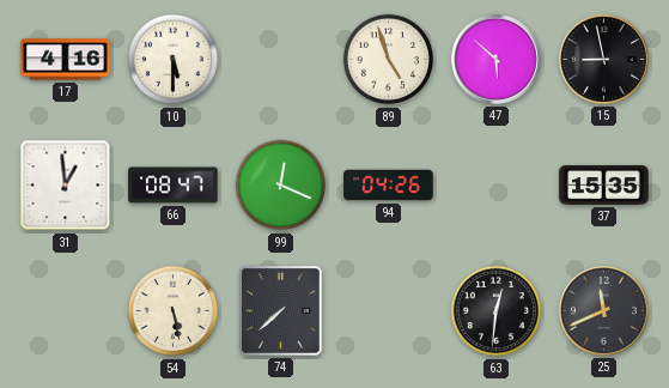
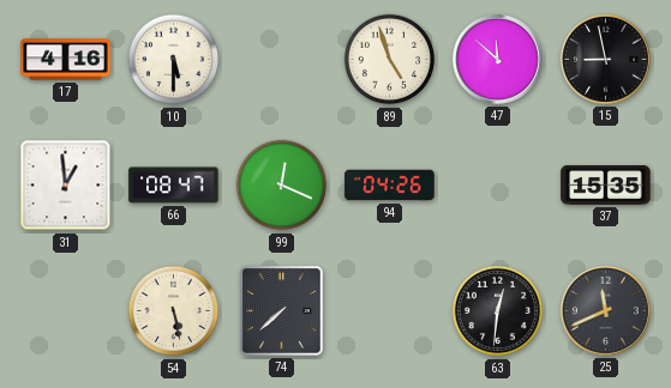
47: 5:52 -> 11:52
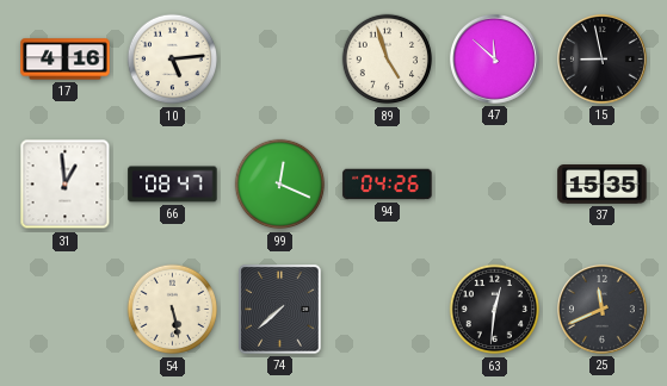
10: 5:30 -> 5:14
